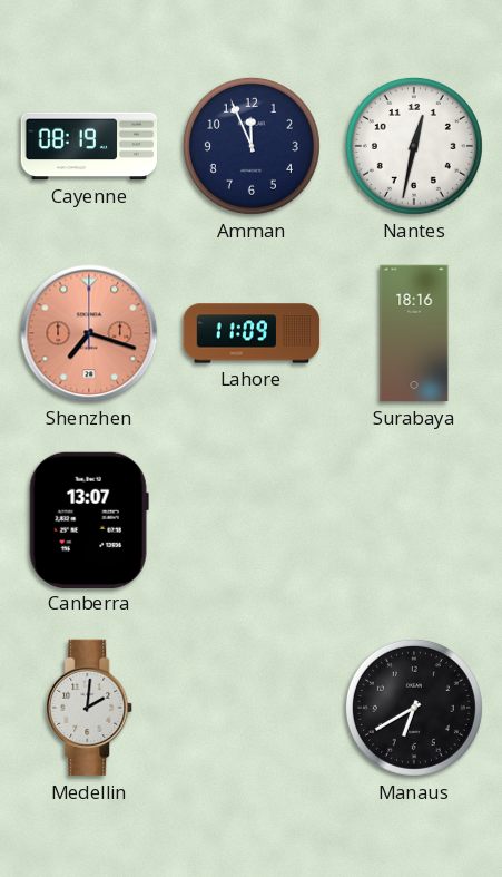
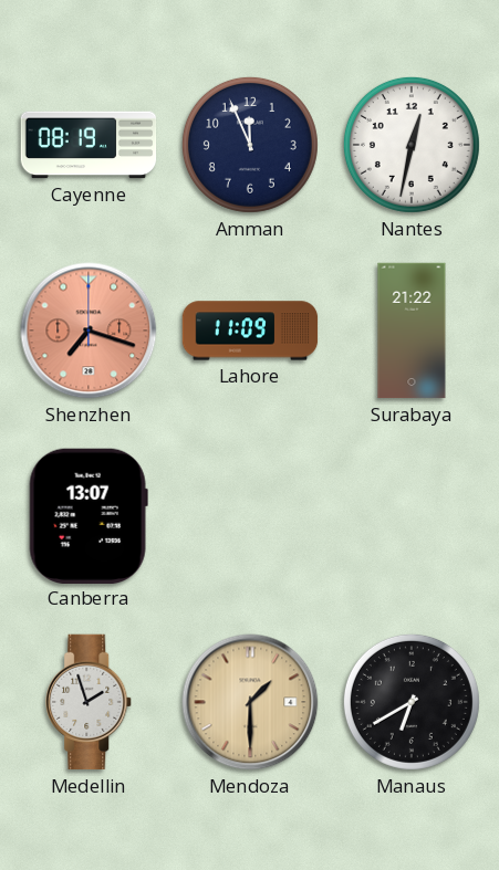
Surabaya: 18:16 -> 21:22
Medellin: 2:01 -> 1:57
Mendoza: none -> 1:30
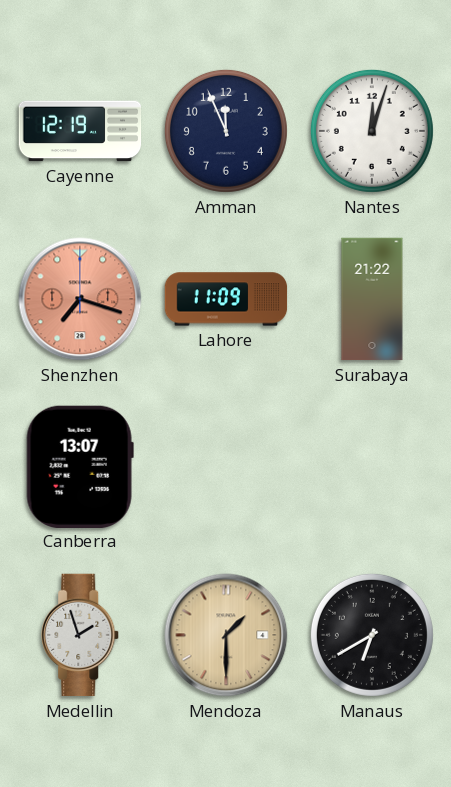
Cayenne: 08:19 -> 12:19
Nantes: 12:32 -> 12:03
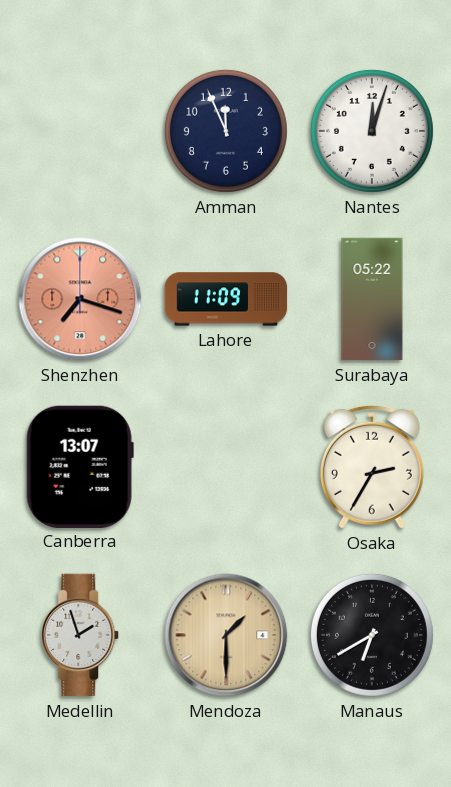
Cayenne: 12:19 -> none
Surabaya: 21:22 -> 05:22
Osaka: none -> 2:35
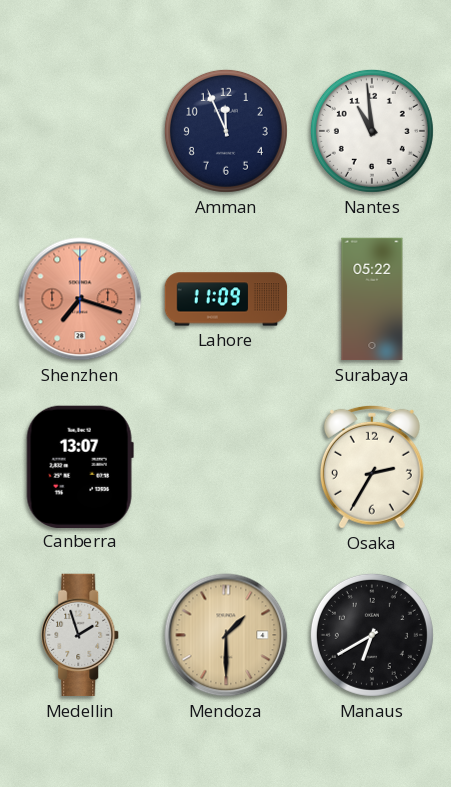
Nantes: 12:03 -> 10:59
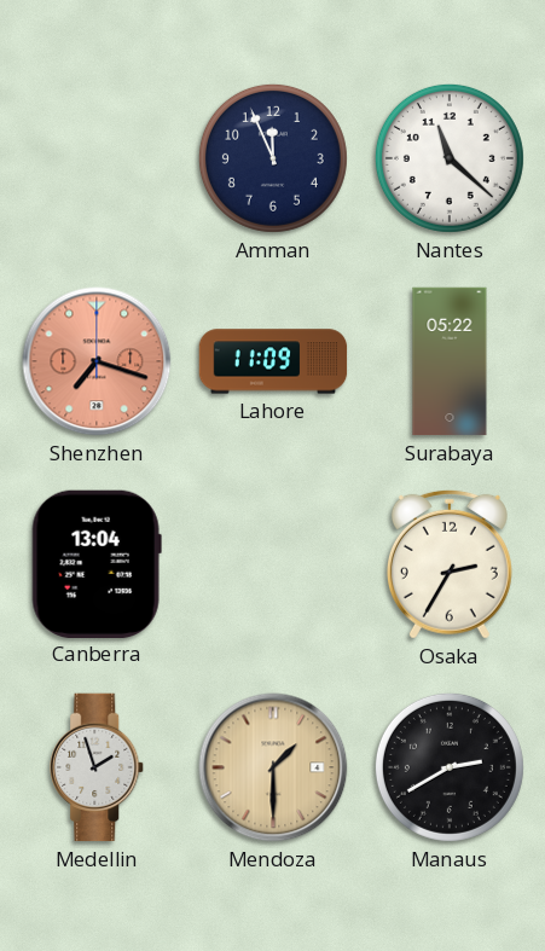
Nantes: 10:59 -> 11:22
Canberra: 13:07 -> 13:04
Manaus: 6:40 -> 2:40
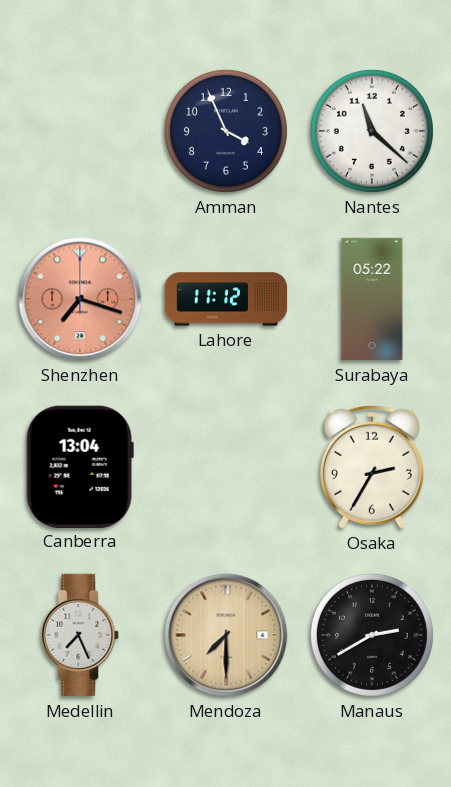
Amman: 11:56 -> 3:56
Lahore: 11:09 -> 11:12
Medellin: 1:57 -> 7:26
Mendoza: 1:30 -> 7:30
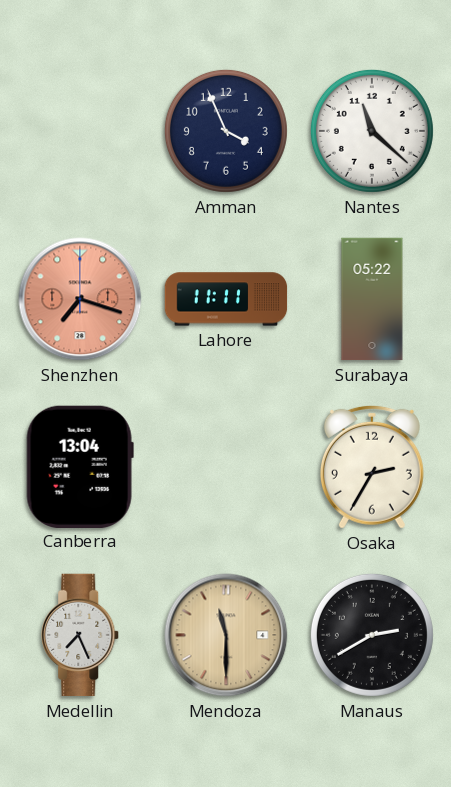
Lahore: 11:12 -> 11:11
Mendoza: 7:30 -> 11:30
